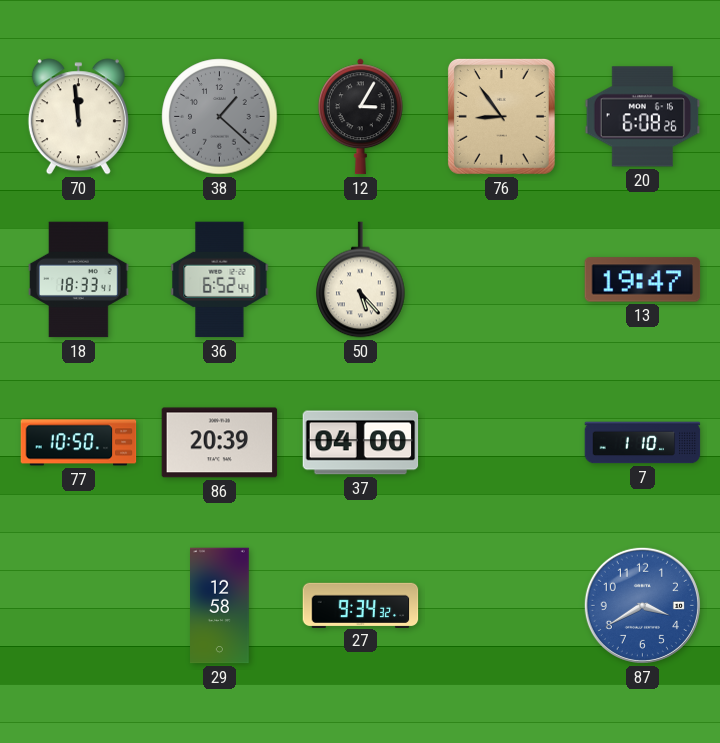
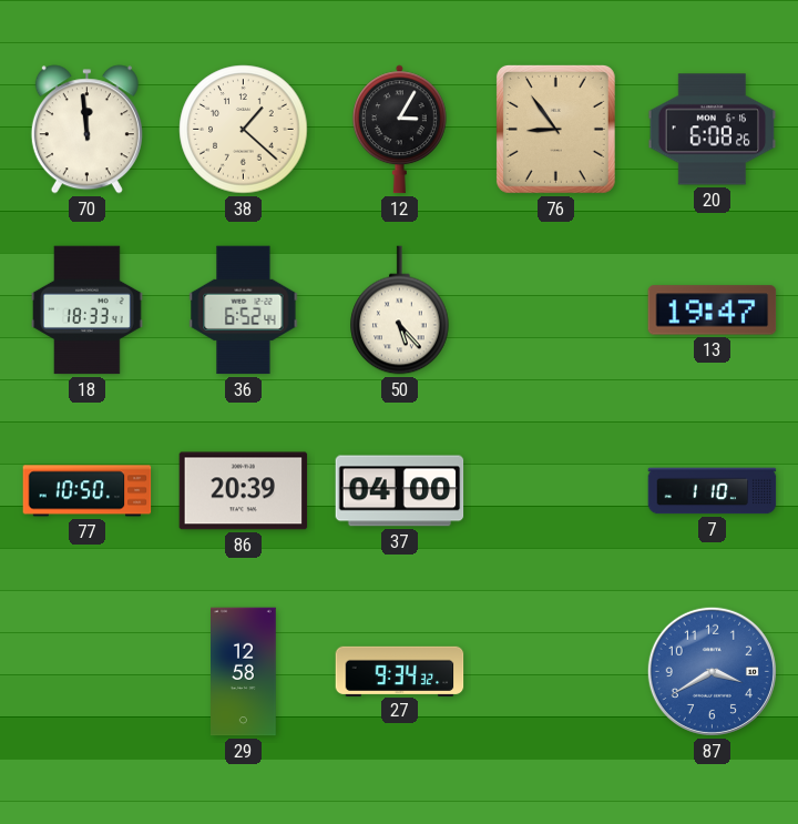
38 dial: grey -> cream
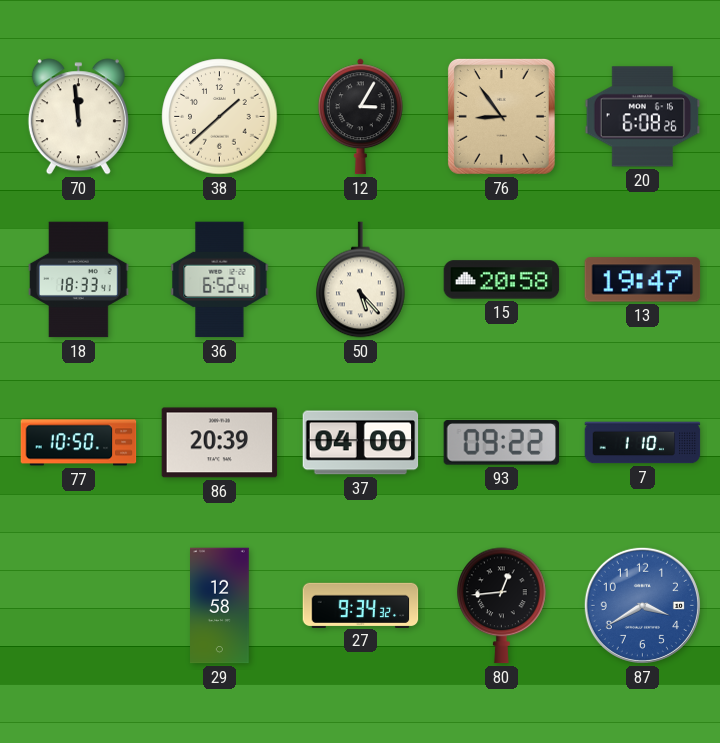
38: 1:22 -> 1:38
15: none -> 20:58
93: none -> 09:22
80: none -> 12:44
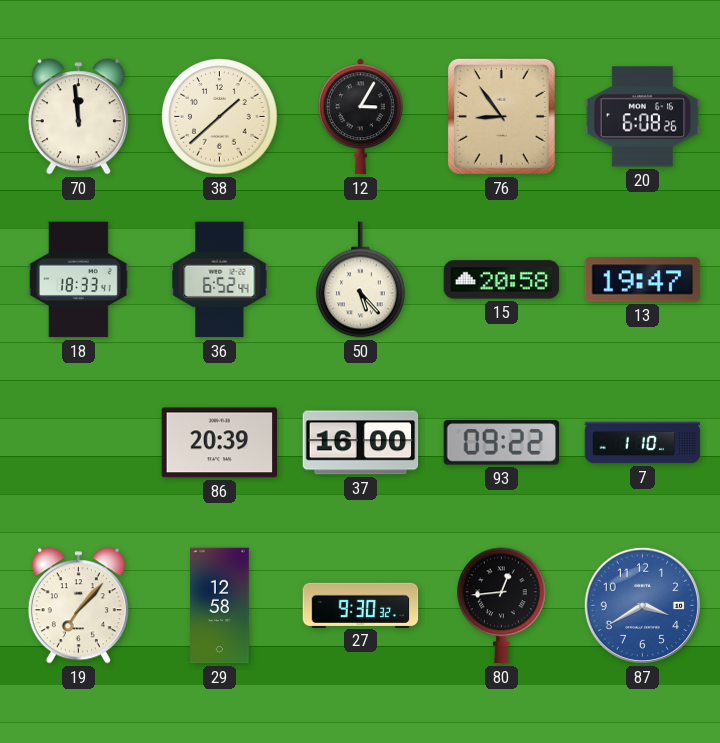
77: 10:50 -> none
37: 04:00 -> 16:00
19: none -> 7:07
27: 9:34 -> 9:30
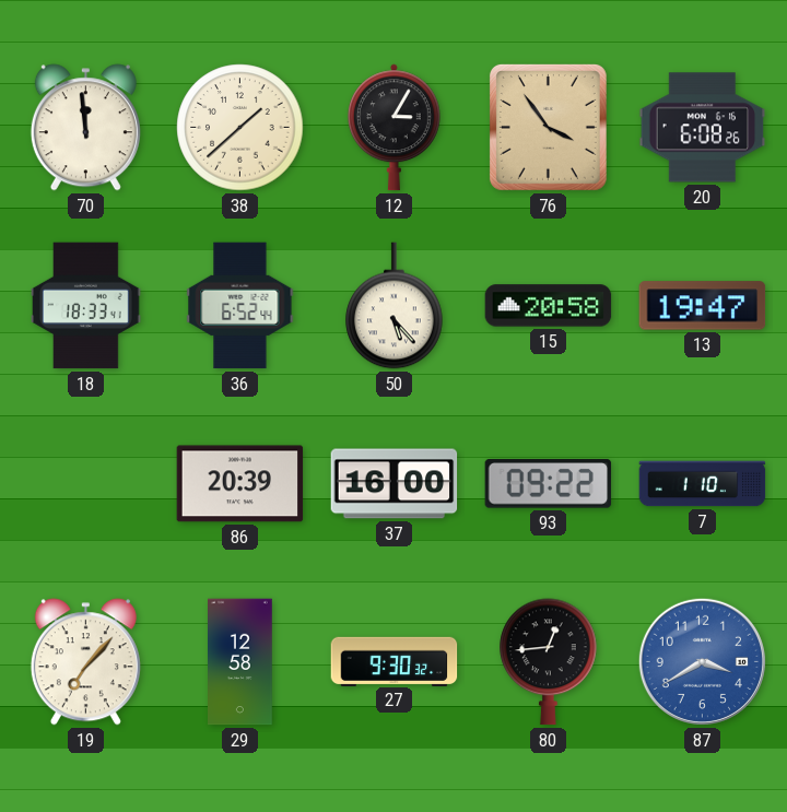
76: 8:54 -> 3:54
